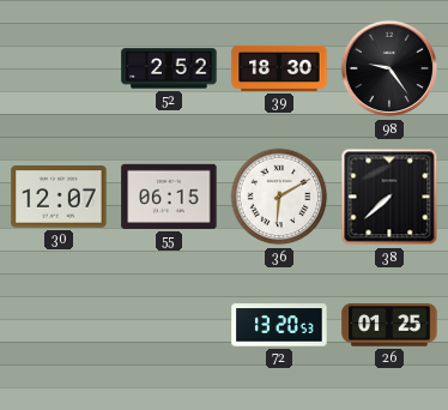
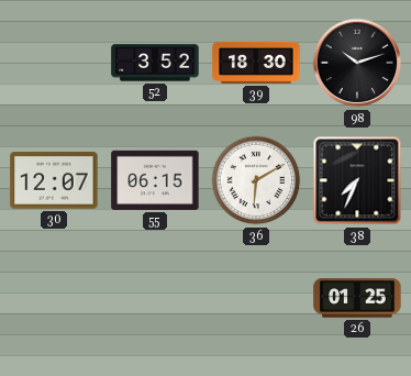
52: 2:52 -> 3:52
98: 9:24 -> 10:12
38: 7:38 -> 7:34
72: 13:20 -> none
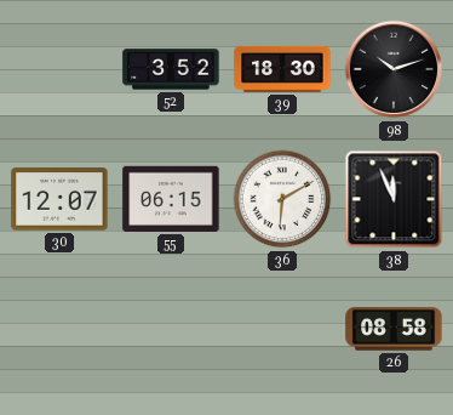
38: 7:34 -> 11:56
26: 01:25 -> 08:58
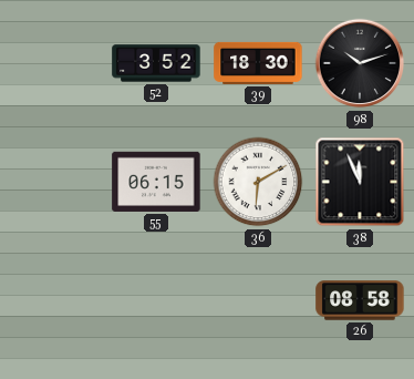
30: 12:07 -> none
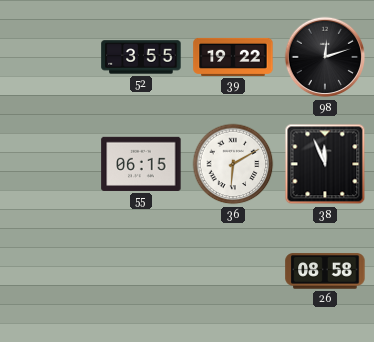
52: 3:52 -> 3:55
39: 18:30 -> 19:22
98: 10:12 -> 12:12
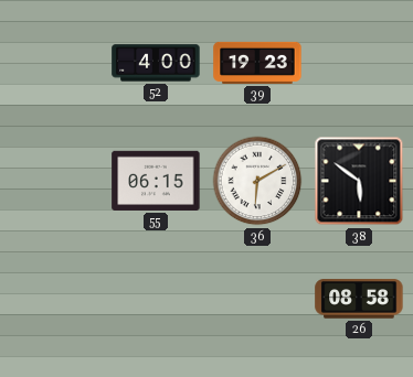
52: 3:55 -> 4:00
39: 19:22 -> 19:23
98: 12:12 -> none
38: 11:56 -> 5:51
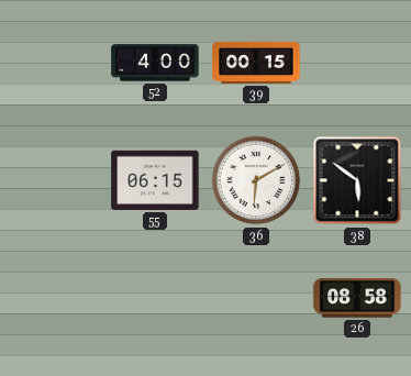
39: 19:23 -> 00:15
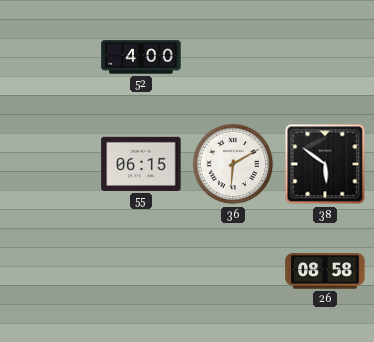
39: 00:15 -> none
